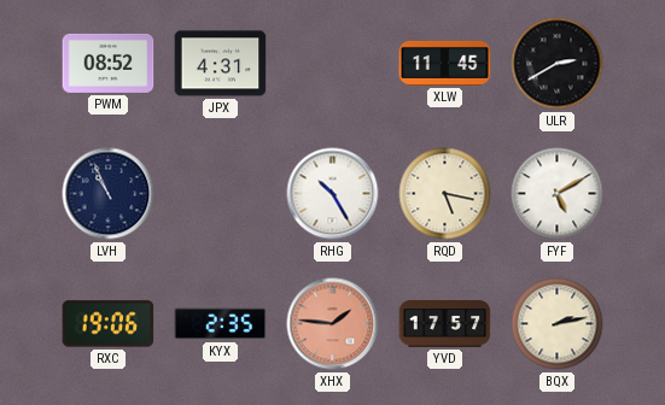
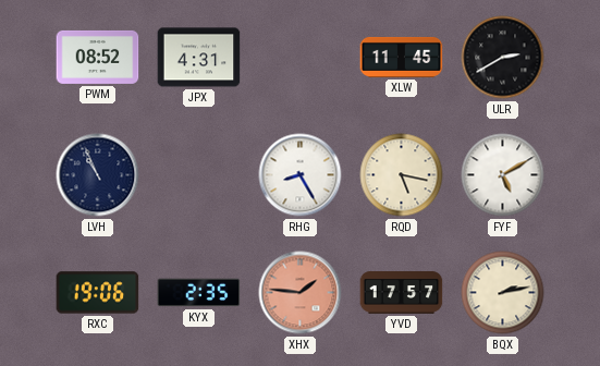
RHG: 10:25 -> 8:25
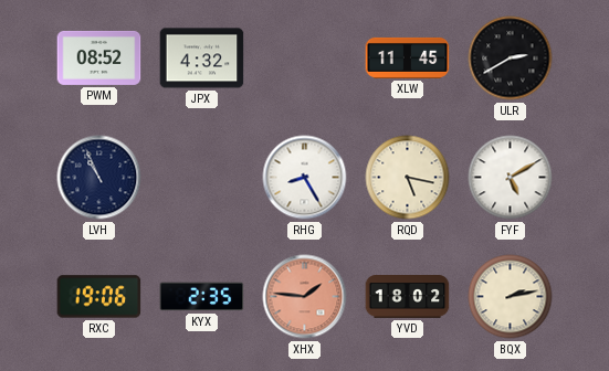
JPX: 4:31 -> 4:32
YVD: 17:57 -> 18:02
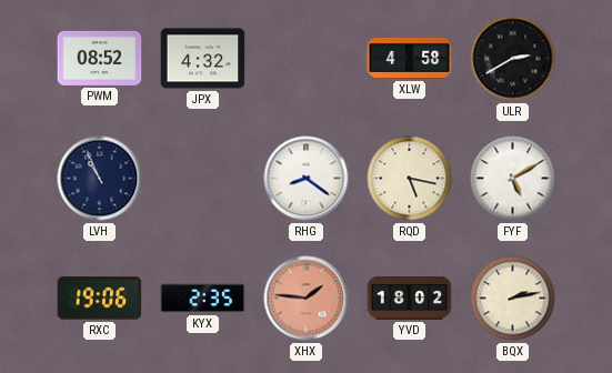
XLW: 11:45 -> 4:58
RHG: 8:25 -> 8:21
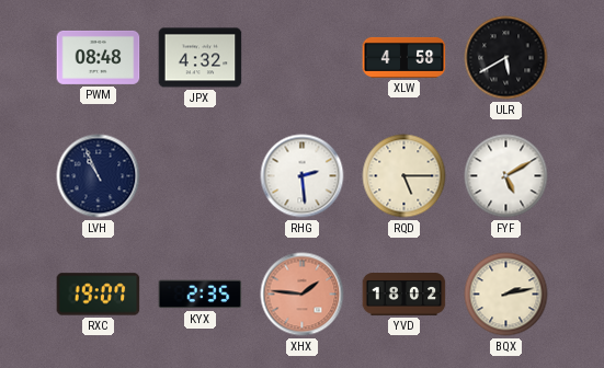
PWM: 08:52 -> 08:48
ULR: 2:40 -> 5:40
RHG: 8:21 -> 2:29
RQD: 5:17 -> 5:15
RXC: 19:06 -> 19:07
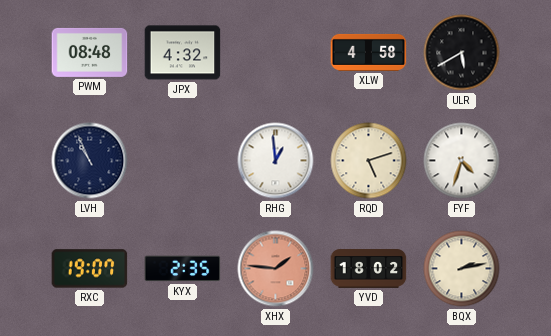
RHG: 2:29 -> 12:59
RQD: 5:15 -> 5:12
FYF: 5:10 -> 4:33
